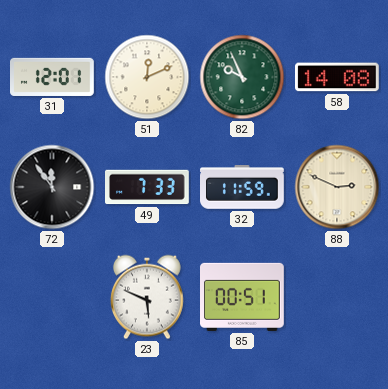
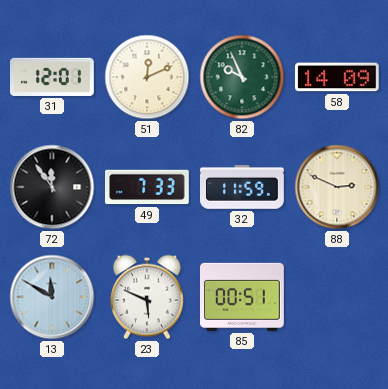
58: 14:08 -> 14:09
13: none -> 11:50
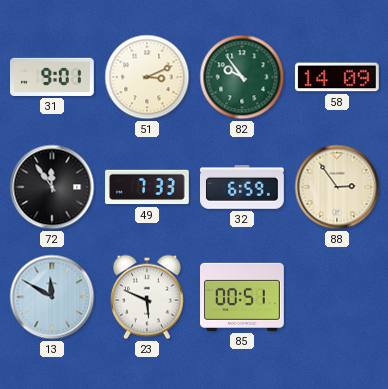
31: 12:01 -> 9:01
51: 12:11 -> 3:11
82: 9:56 -> 9:54
32: 11:59 -> 6:59
88: 2:49 -> 2:54
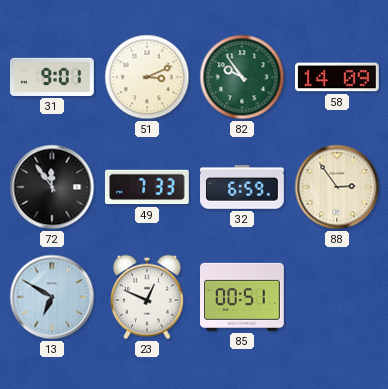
13: 11:50 -> 6:50
23: 5:49 -> 12:49
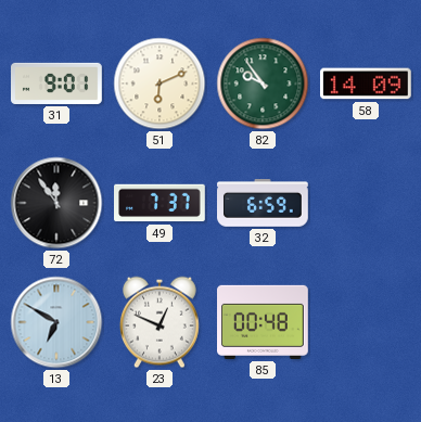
51: 3:11 -> 6:11
49: 7:33 -> 7:37
88: 2:54 -> none
85: 00:51 -> 00:48
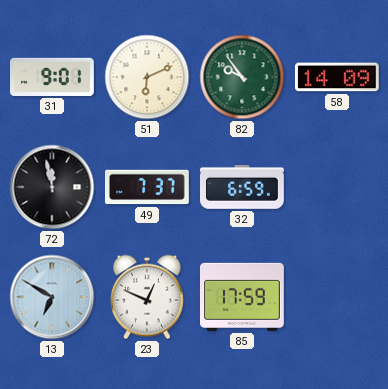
72: 11:54 -> 11:58
85: 00:48 -> 17:59
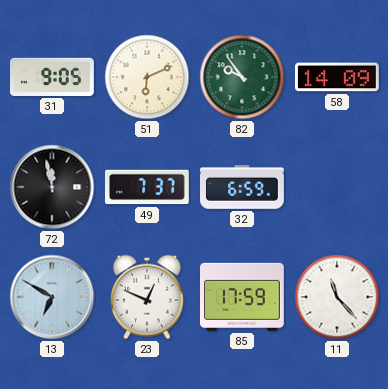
31: 9:01 -> 9:05
11: none -> 11:23
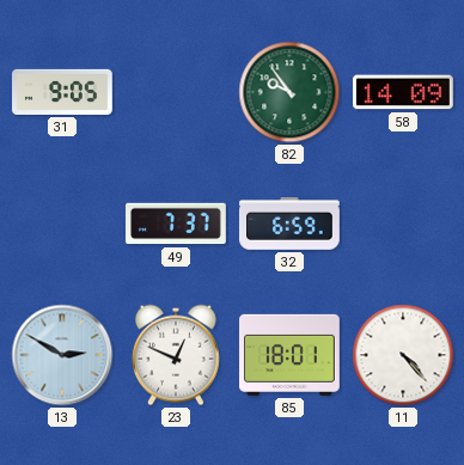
51: 6:11 -> none
72: 11:58 -> none
13: 6:50 -> 2:50
85: 17:59 -> 18:01
11: 11:23 -> 4:23
